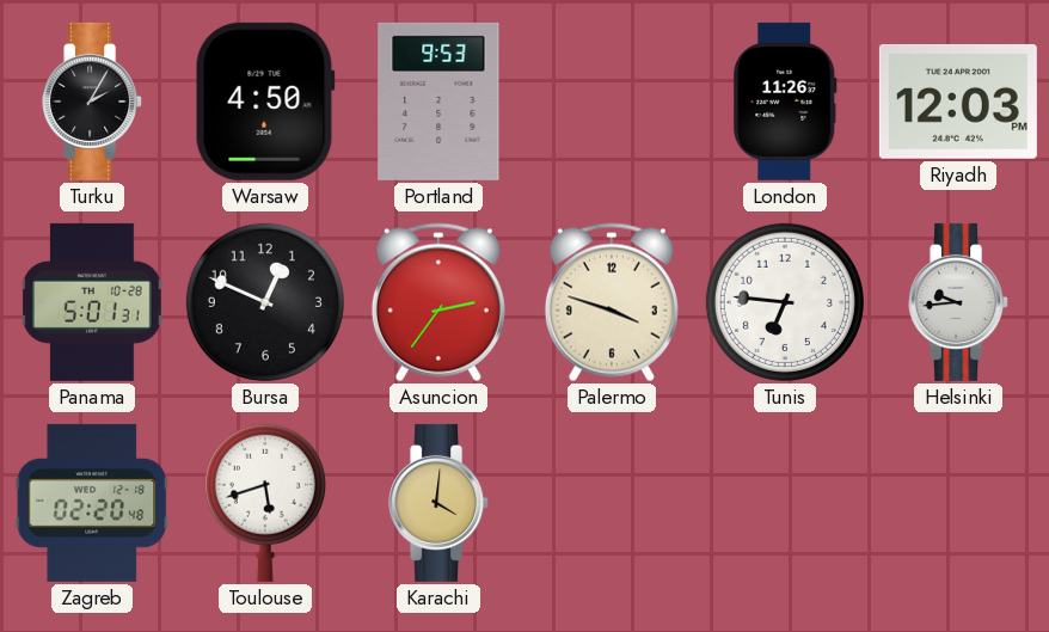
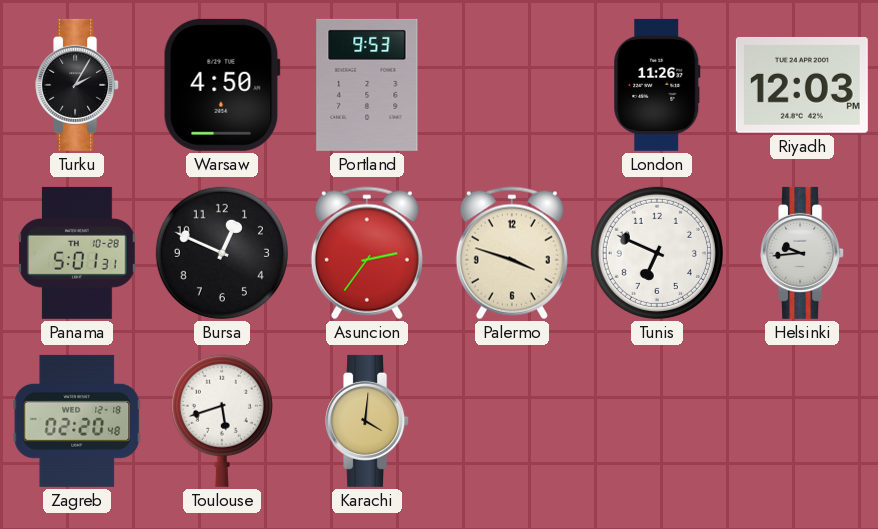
Tunis: 6:46 -> 6:49
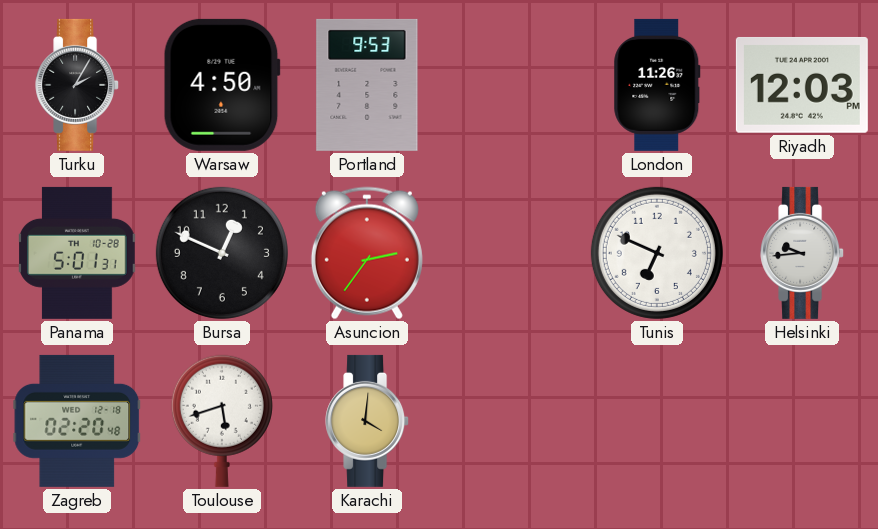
Palermo: 3:48 -> none
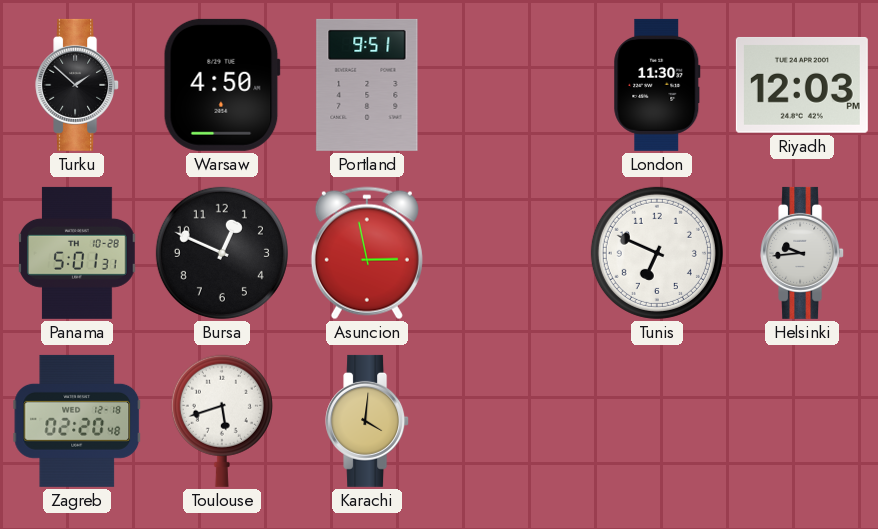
Turku: 2:05 -> 1:52
Portland: 9:53 -> 9:51
London: 11:26 -> 11:30
Asuncion: 2:36 -> 2:58
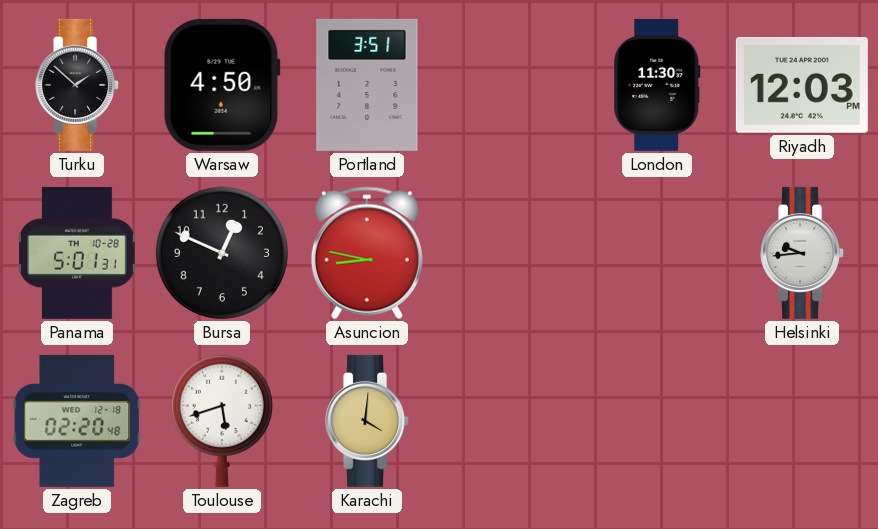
Portland: 9:51 -> 3:51
Asuncion: 2:58 -> 8:47
Tunis: 6:49 -> none
